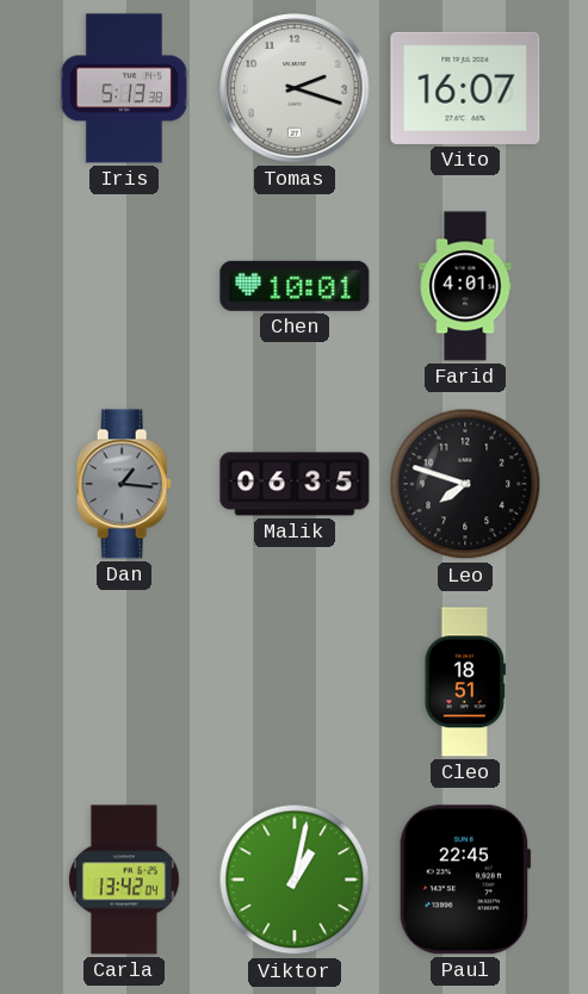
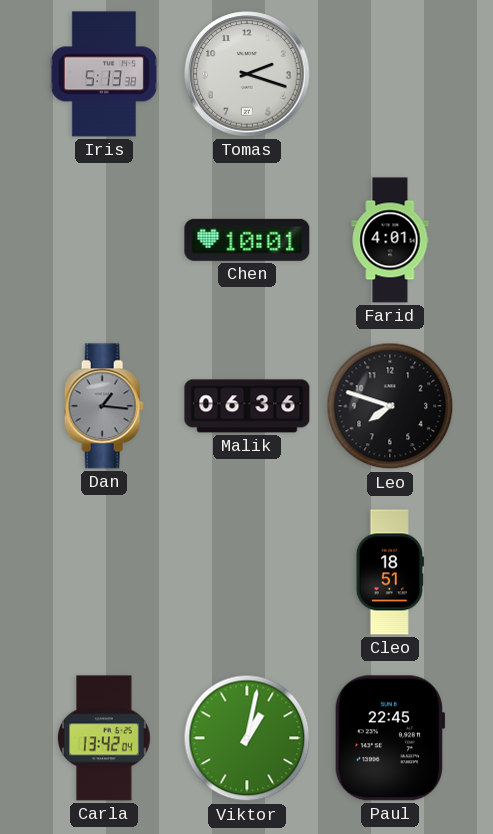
Vito: 16:07 -> none
Malik: 06:35 -> 06:36
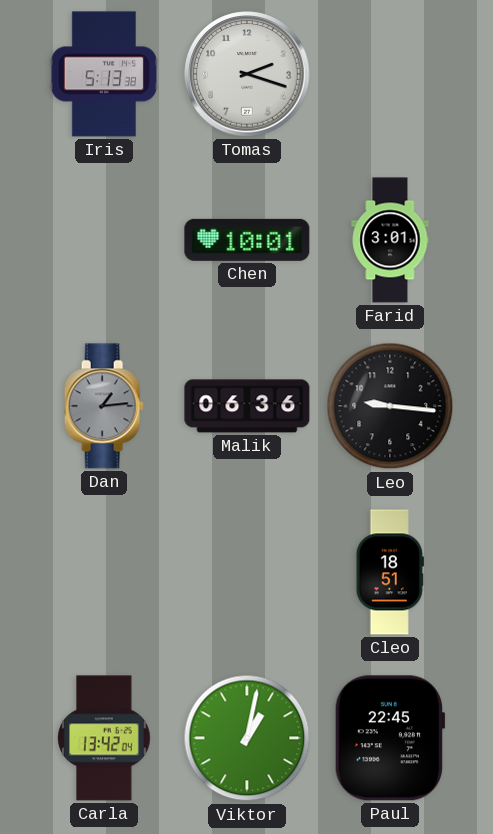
Farid: 4:01 -> 3:01
Dan: 1:16 -> 1:14
Leo: 7:48 -> 9:16
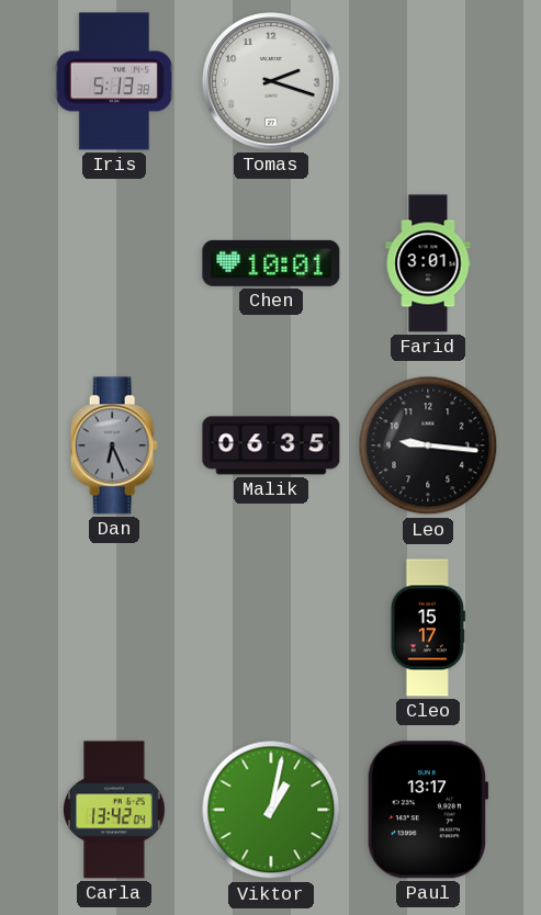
Dan: 1:14 -> 6:26
Malik: 06:36 -> 06:35
Cleo: 18:51 -> 15:17
Paul: 22:45 -> 13:17
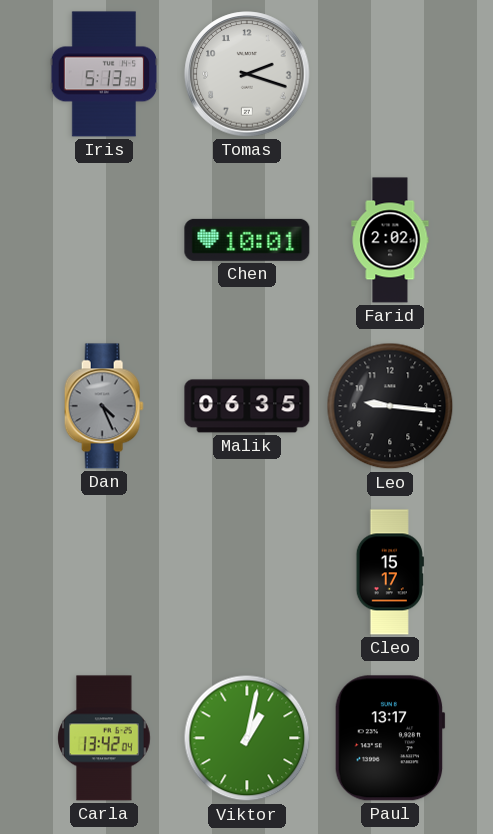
Farid: 3:01 -> 2:02
Dan: 6:26 -> 4:26
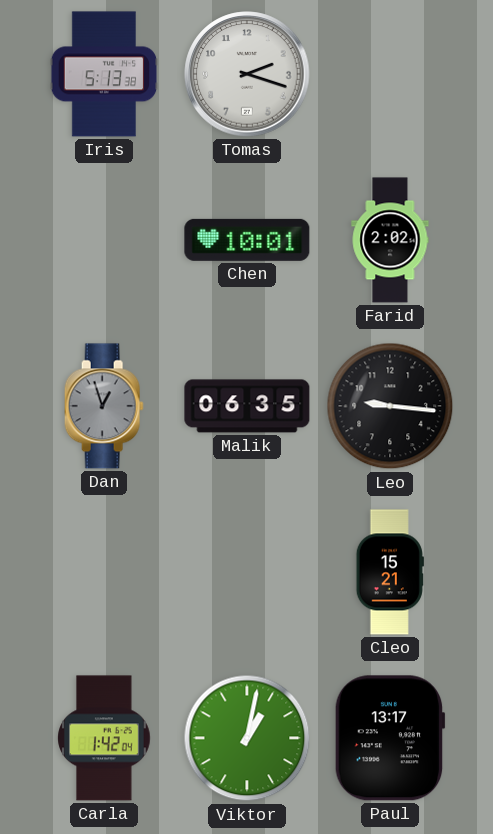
Dan: 4:26 -> 12:57
Cleo: 15:17 -> 15:21
Carla: 13:42 -> 1:42
